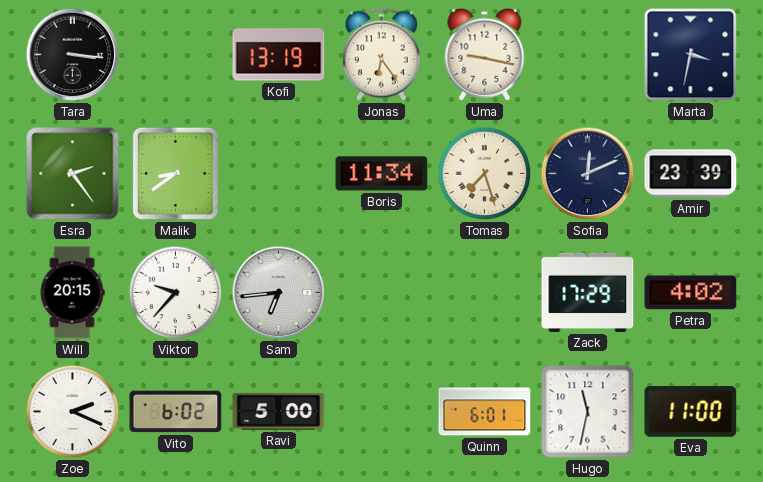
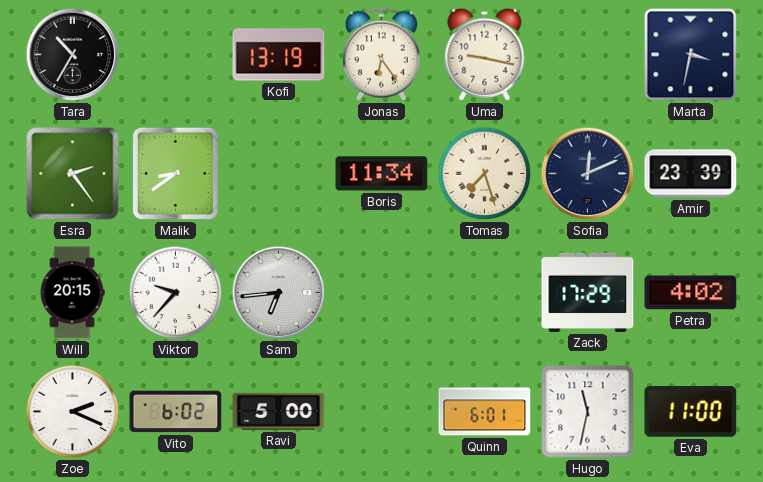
Tara: 3:16 -> 10:35
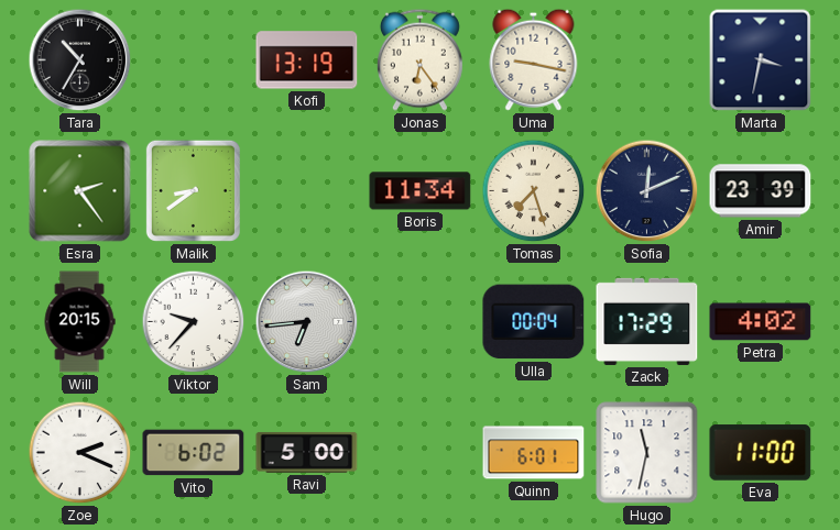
Ulla: none -> 00:04
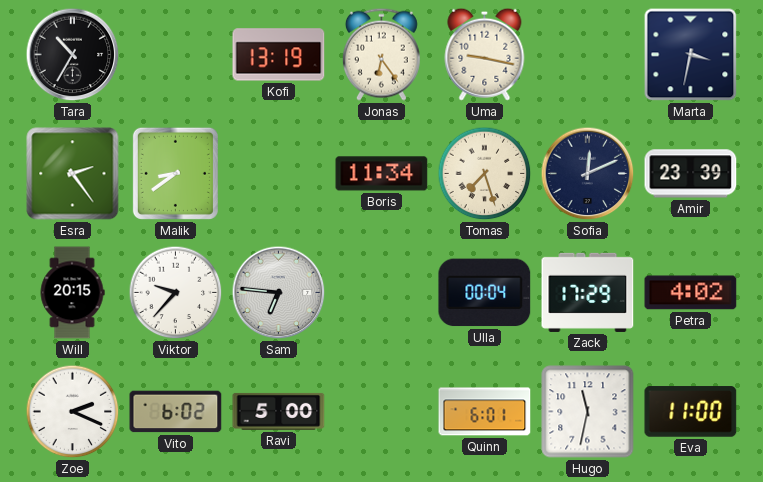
Sam: 6:44 -> 6:46
